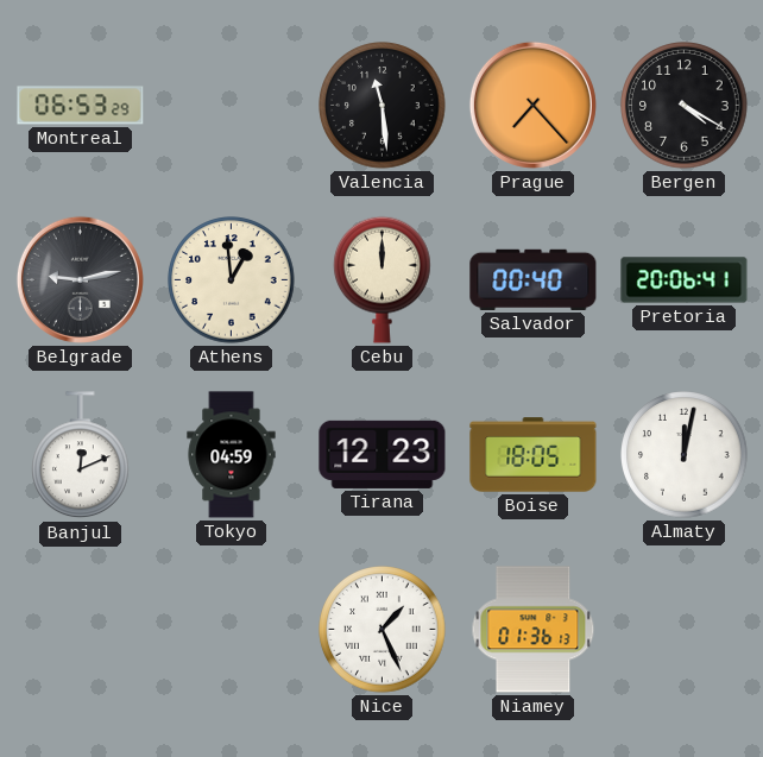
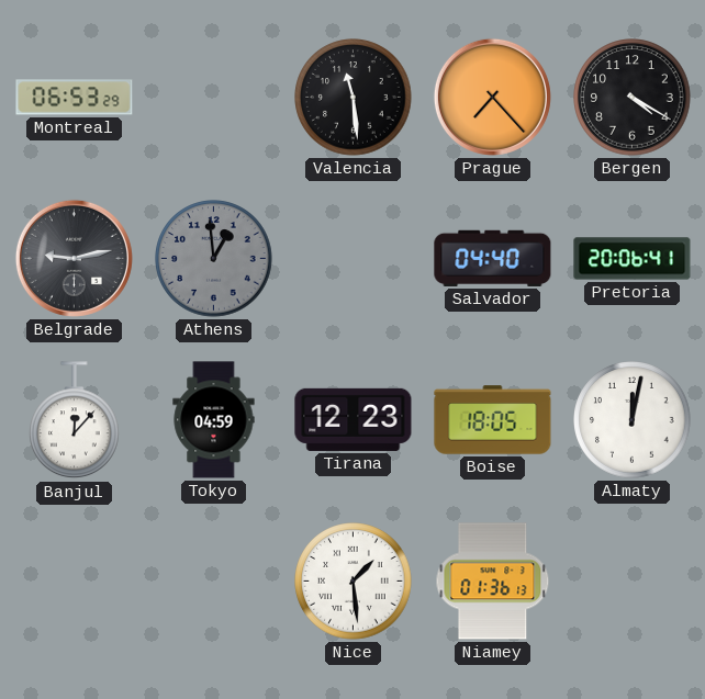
Athens dial: cream -> grey
Cebu: 12:00 -> none
Salvador: 00:40 -> 04:40
Banjul: 12:11 -> 12:07
Nice: 1:26 -> 1:29
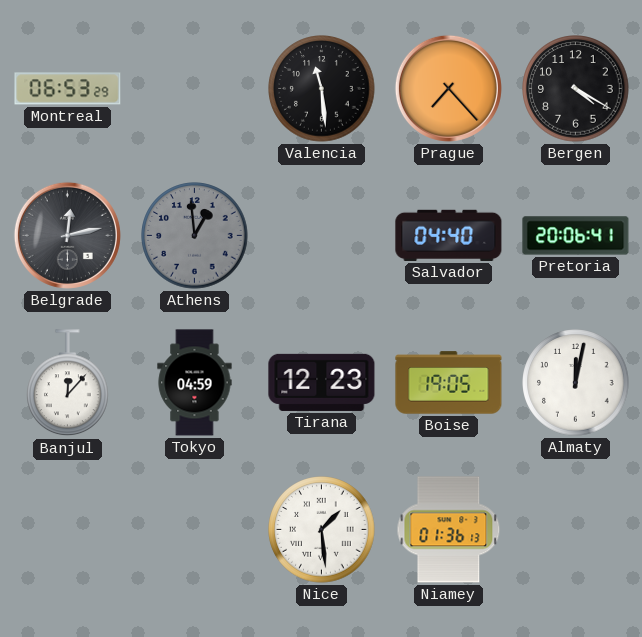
Belgrade: 9:13 -> 12:13
Boise: 18:05 -> 19:05
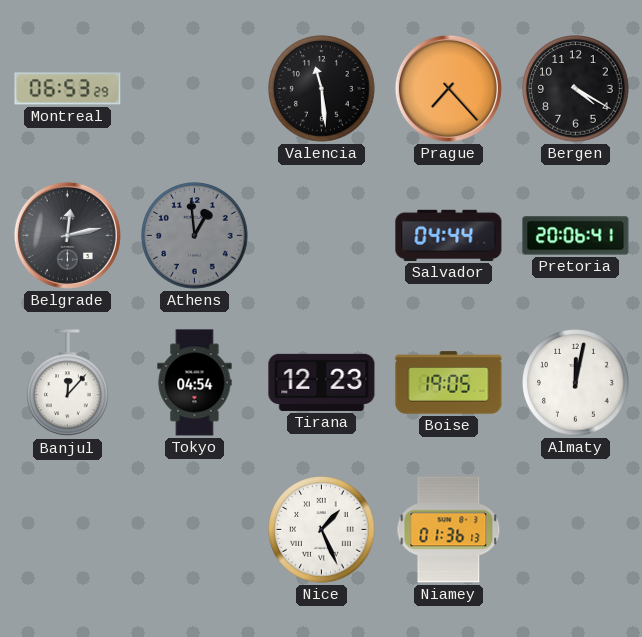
Salvador: 04:40 -> 04:44
Tokyo: 04:59 -> 04:54
Nice: 1:29 -> 1:26
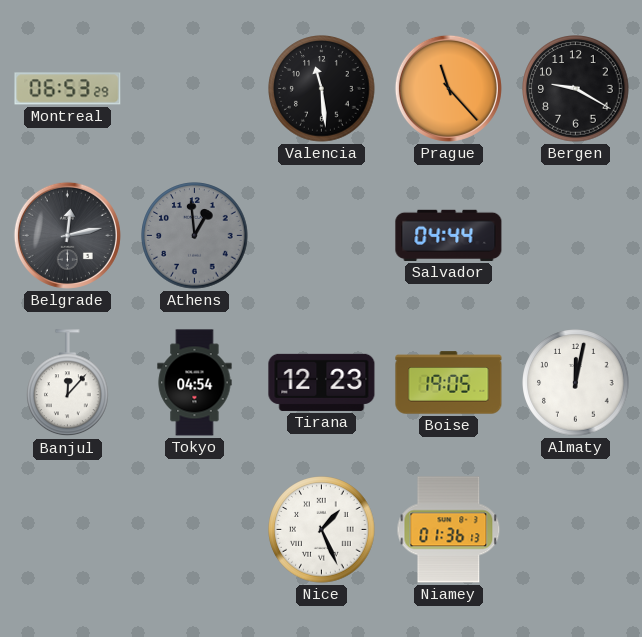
Prague: 7:23 -> 11:23
Bergen: 4:20 -> 9:20
Pretoria: 20:06 -> none
